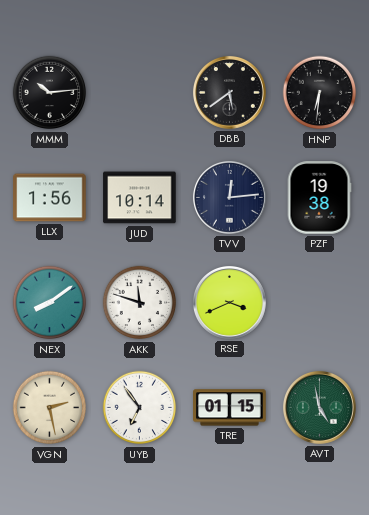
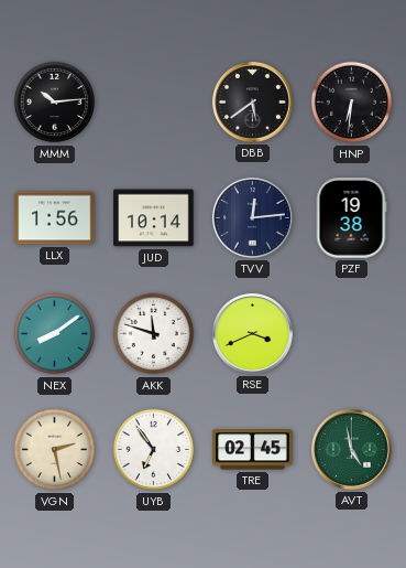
TRE: 01:15 -> 02:45
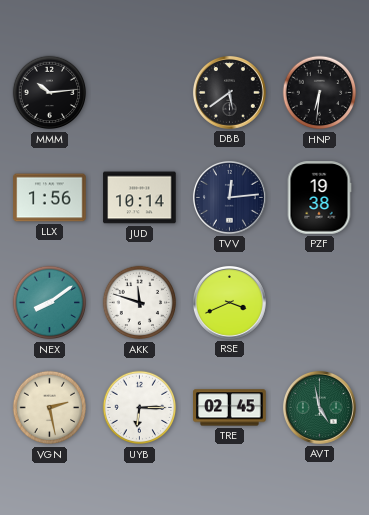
UYB: 6:54 -> 6:15
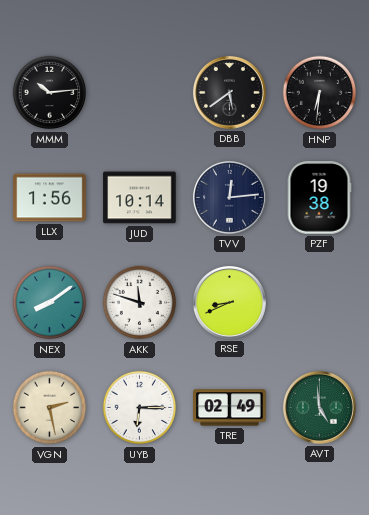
RSE: 3:41 -> 8:41
TRE: 02:45 -> 02:49
AVT: 4:58 -> 4:59
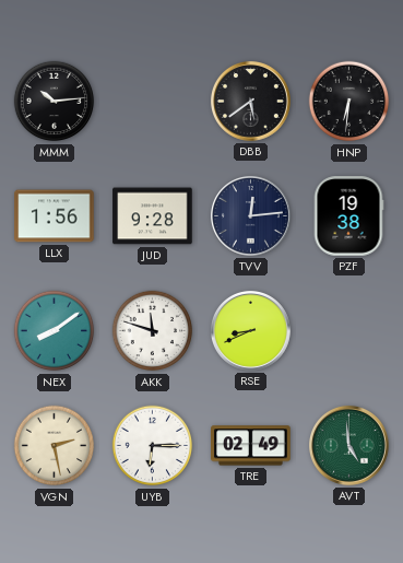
JUD: 10:14 -> 9:28
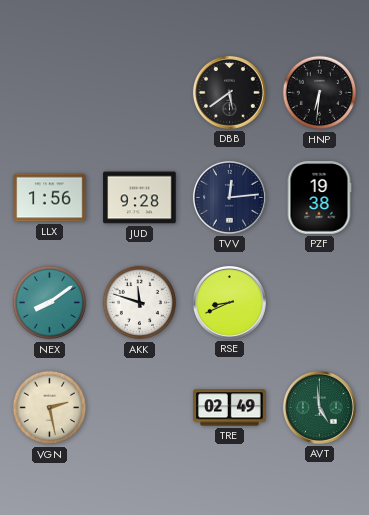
MMM: 10:14 -> none
UYB: 6:15 -> none
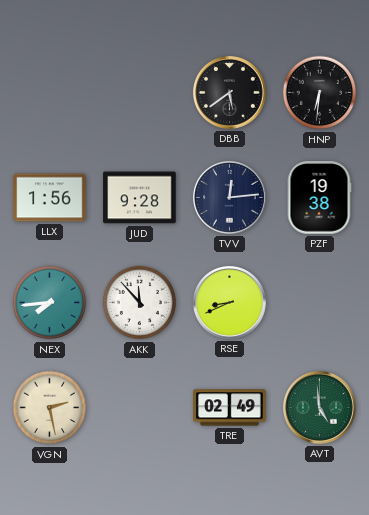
NEX: 8:09 -> 7:44
AKK: 11:48 -> 11:53
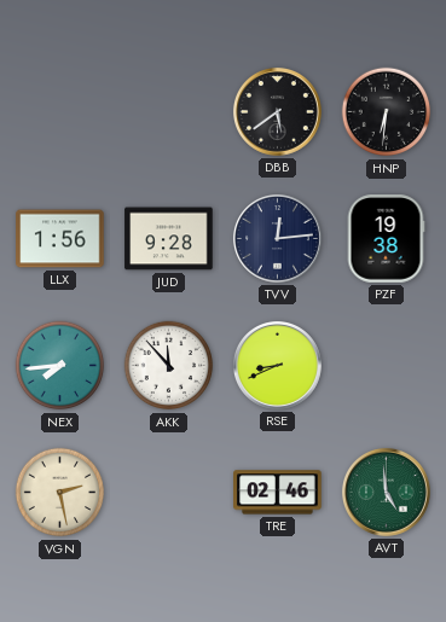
TRE: 02:49 -> 02:46
